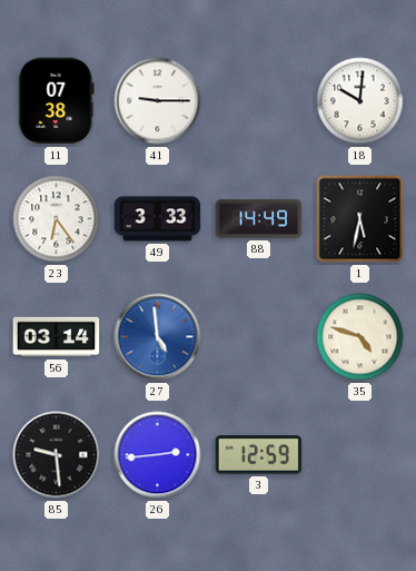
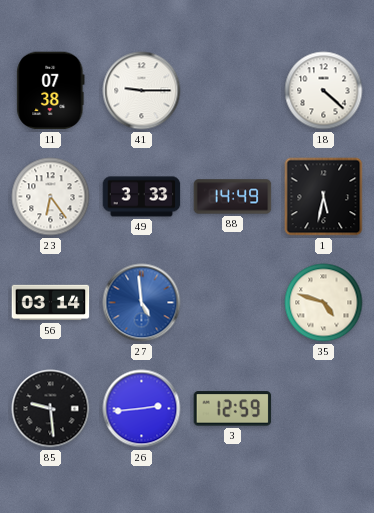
18: 10:01 -> 4:22
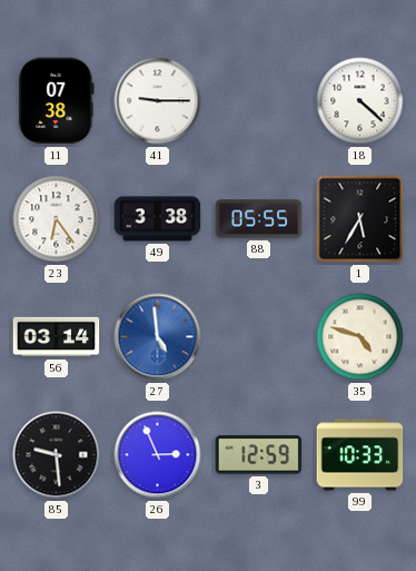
49: 3:33 -> 3:38
88: 14:49 -> 05:55
1: 5:32 -> 5:35
26: 2:44 -> 2:56
99: none -> 10:33
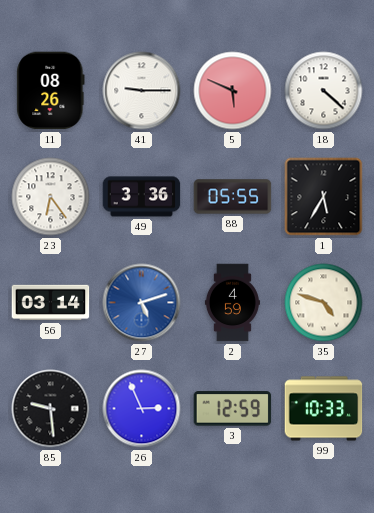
11: 07:38 -> 08:26
5: none -> 5:49
49: 3:38 -> 3:36
27: 4:59 -> 5:12
2: none -> 4:59
